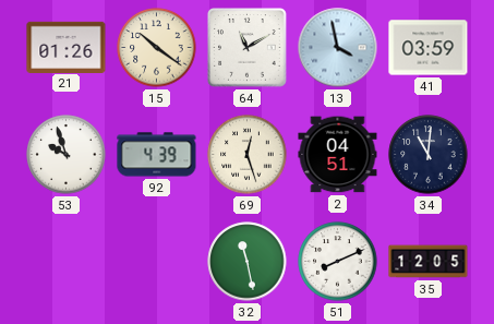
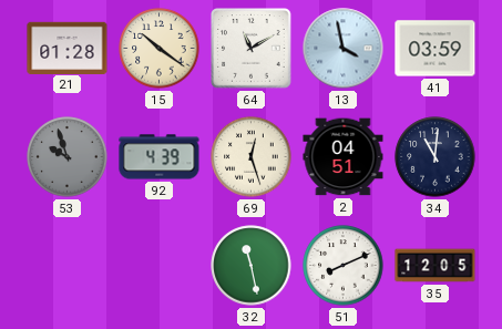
21: 01:26 -> 01:28
53 dial: white -> grey
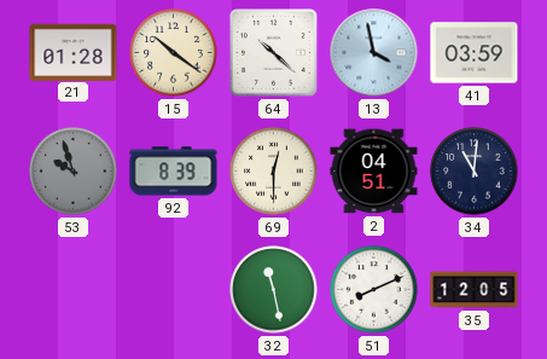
64: 11:10 -> 10:22
92: 4:39 -> 8:39
69: 12:27 -> 12:30
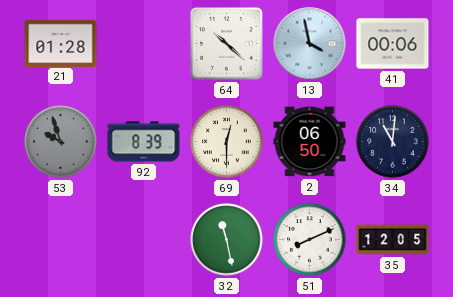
15: 10:21 -> none
41: 03:59 -> 00:06
2: 04:51 -> 06:50
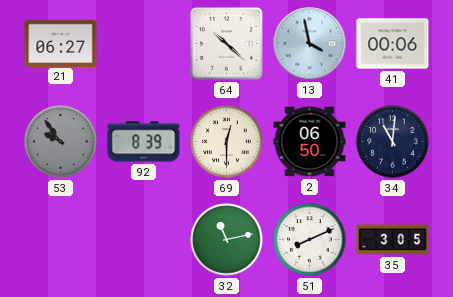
21: 01:28 -> 06:27
53: 9:57 -> 9:54
32: 11:28 -> 11:13
35: 12:05 -> 3:05
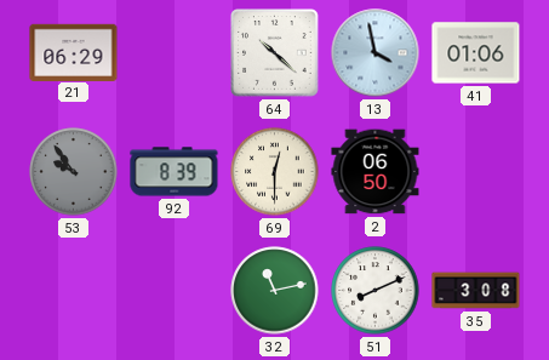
21: 06:27 -> 06:29
41: 00:06 -> 01:06
34: 11:01 -> none
35: 3:05 -> 3:08
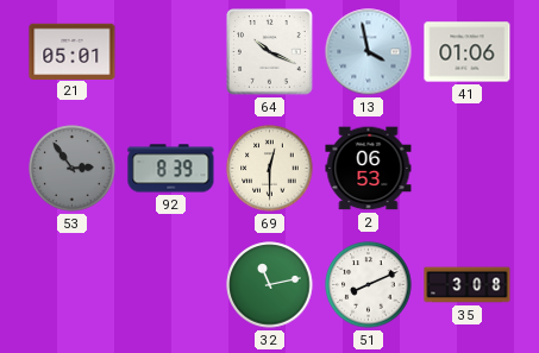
21: 06:29 -> 05:01
64: 10:22 -> 10:19
53: 9:54 -> 2:54
2: 06:50 -> 06:53
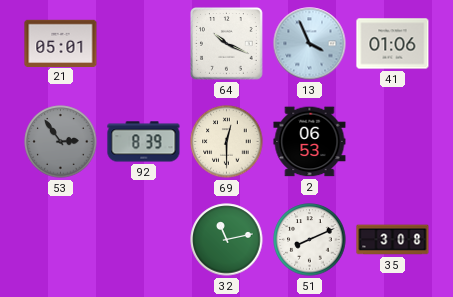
13: 3:58 -> 3:56
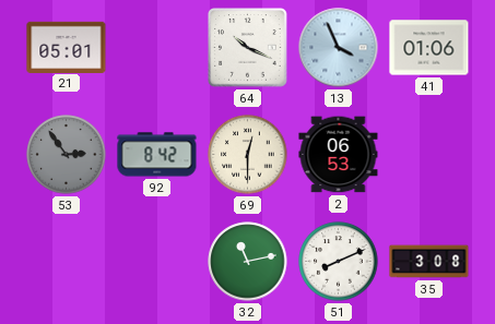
92: 8:39 -> 8:42
